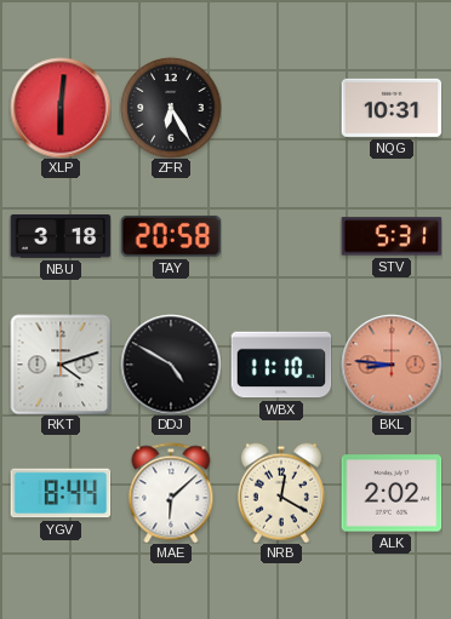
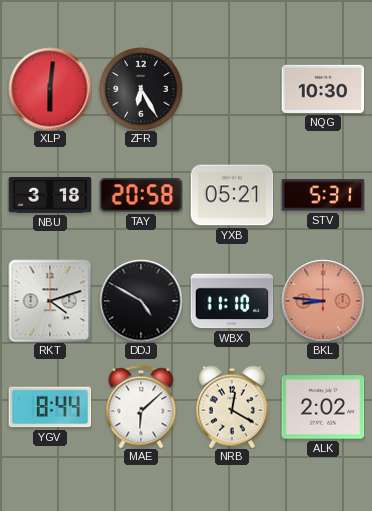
NQG: 10:31 -> 10:30
YXB: none -> 05:21
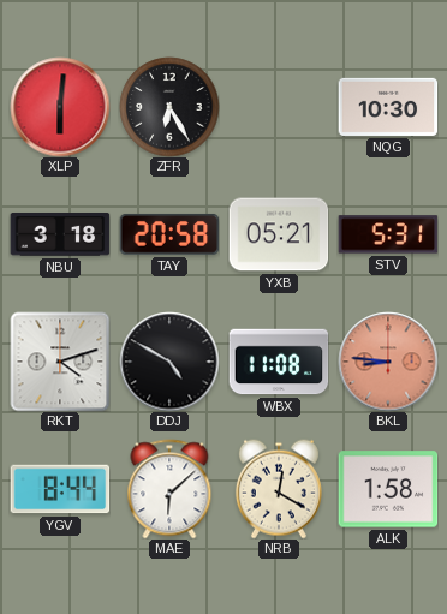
WBX: 11:10 -> 11:08
ALK: 2:02 -> 1:58
